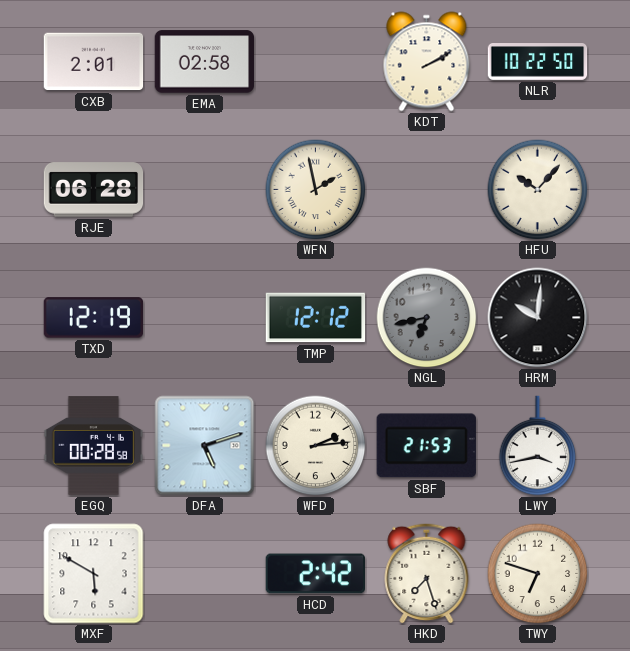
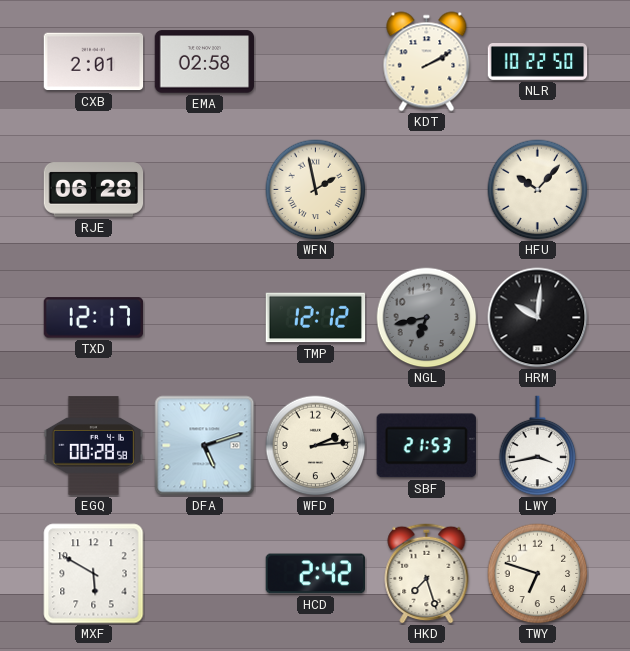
TXD: 12:19 -> 12:17
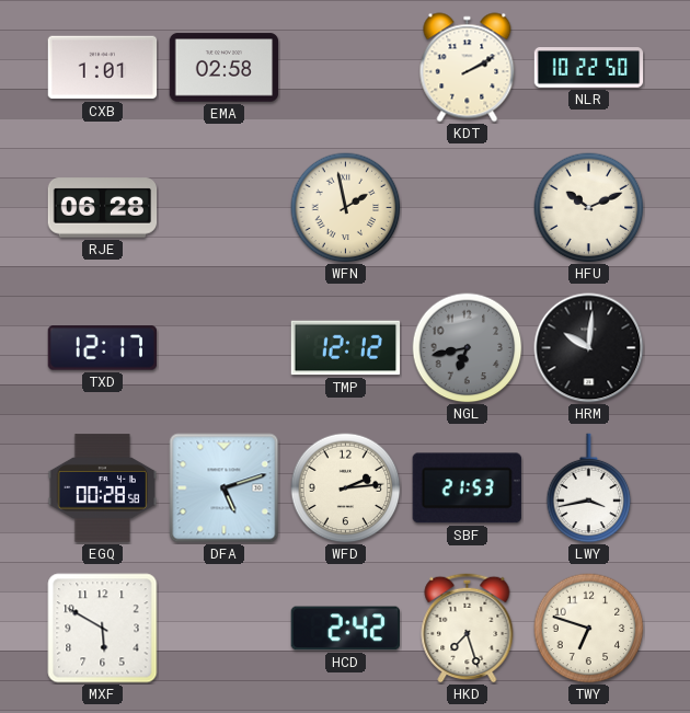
CXB: 2:01 -> 1:01
HFU: 10:07 -> 10:11
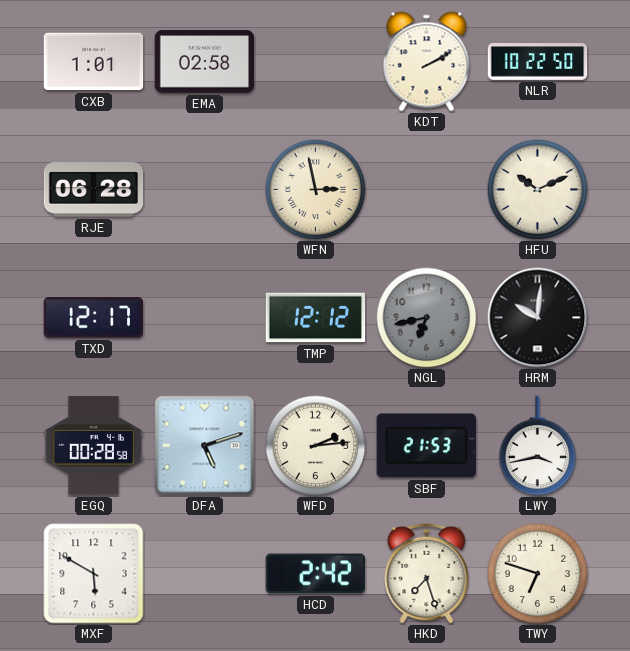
WFN: 1:58 -> 2:58
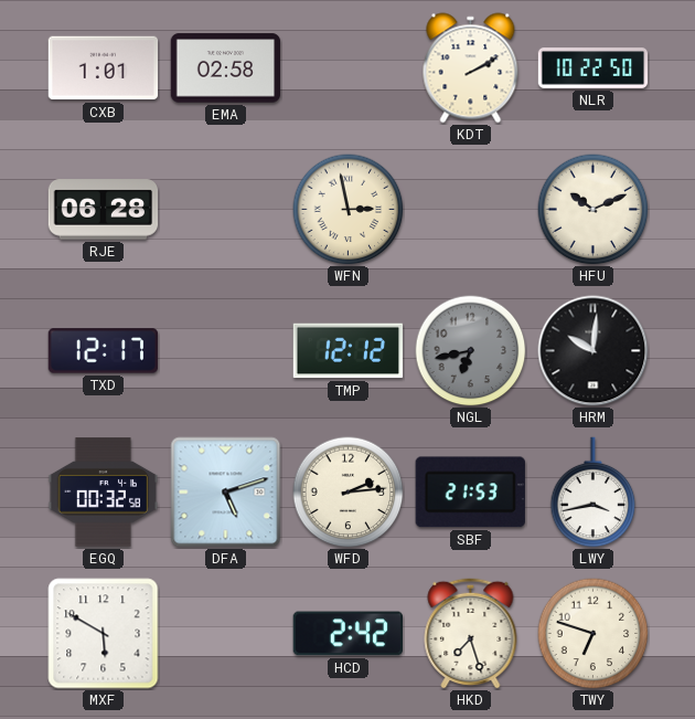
EGQ: 00:28 -> 00:32
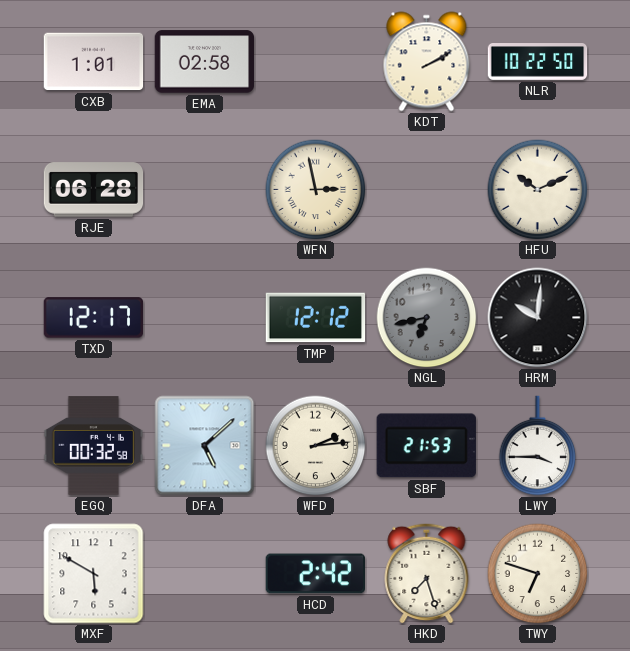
DFA: 5:12 -> 5:08
LWY: 3:43 -> 3:45
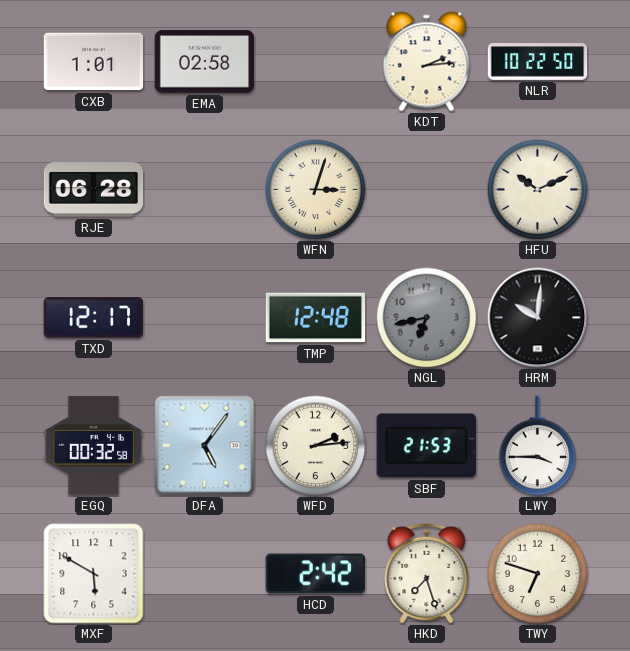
KDT: 2:10 -> 2:14
WFN: 2:58 -> 3:03
TMP: 12:12 -> 12:48
DFA: 5:08 -> 5:06
